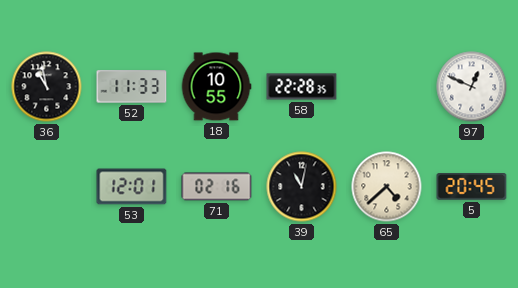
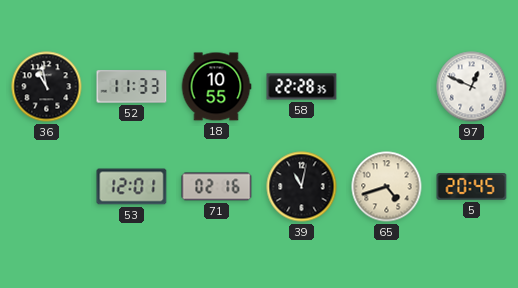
65: 4:38 -> 4:42
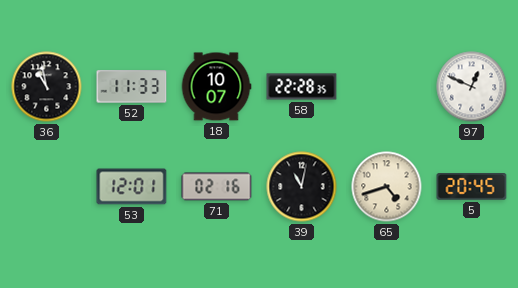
18: 10:55 -> 10:07
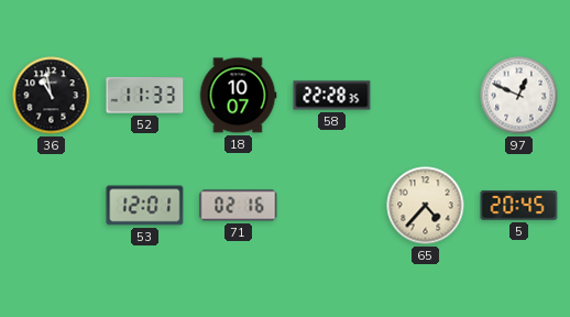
39: 11:02 -> none
65: 4:42 -> 4:37
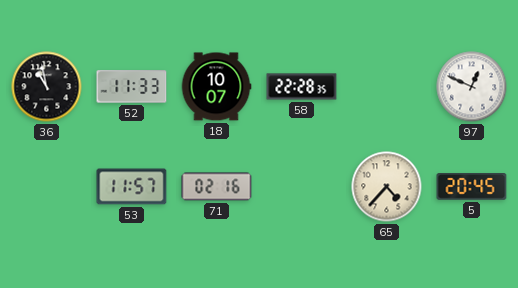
53: 12:01 -> 11:57
